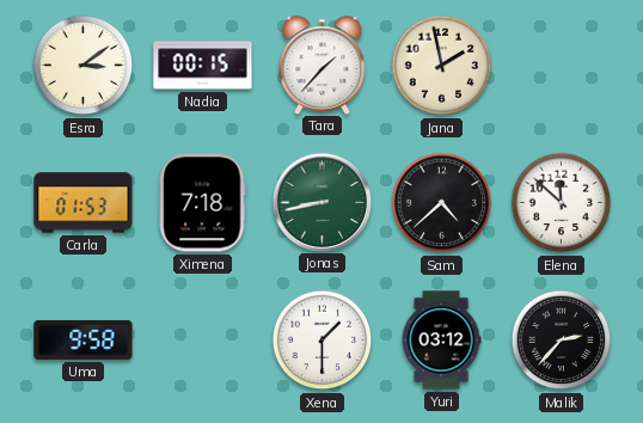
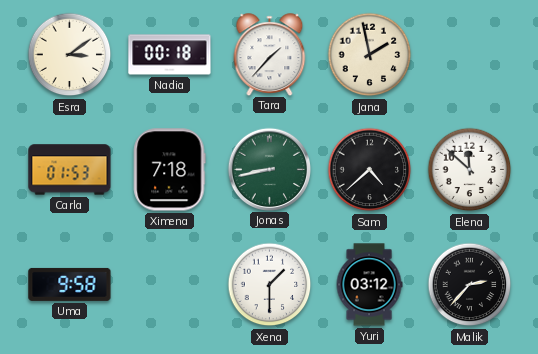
Nadia: 00:15 -> 00:18
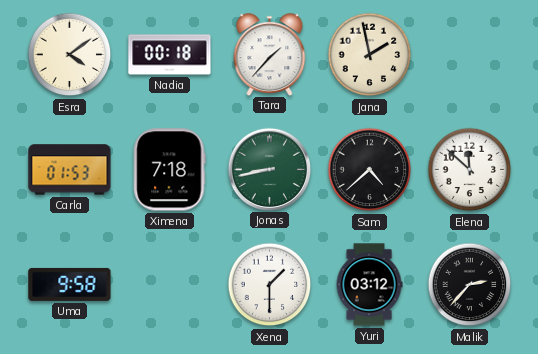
Esra: 3:09 -> 4:09
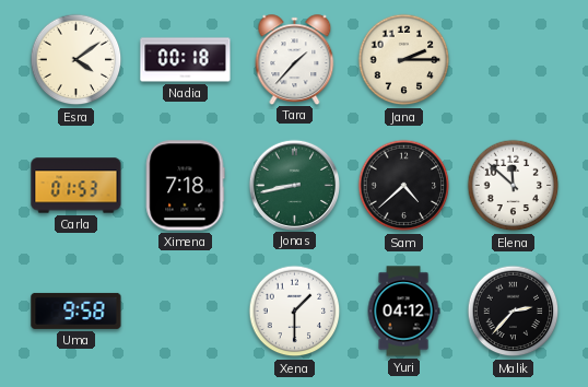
Jana: 1:58 -> 2:15
Yuri: 03:12 -> 04:12
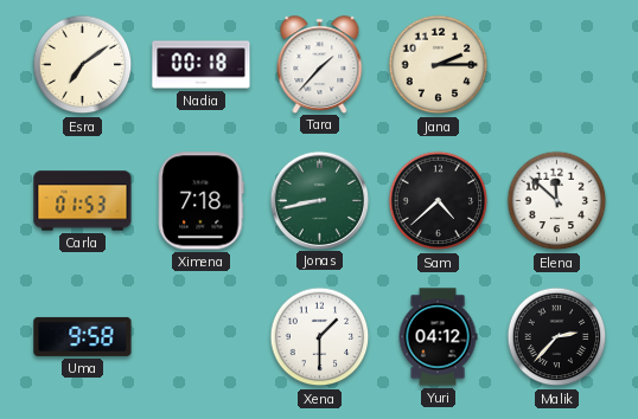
Esra: 4:09 -> 7:09
